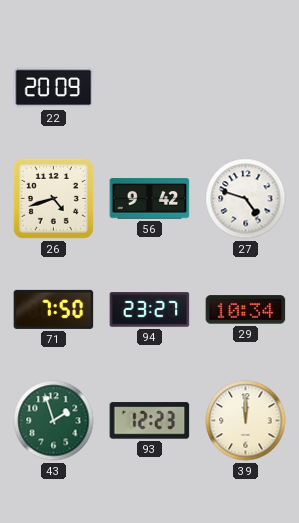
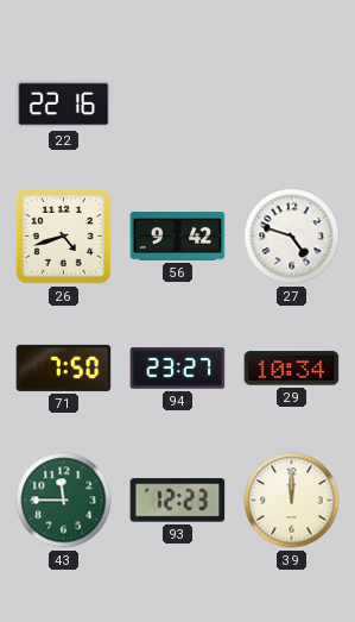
22: 20:09 -> 22:16
43: 1:57 -> 11:45
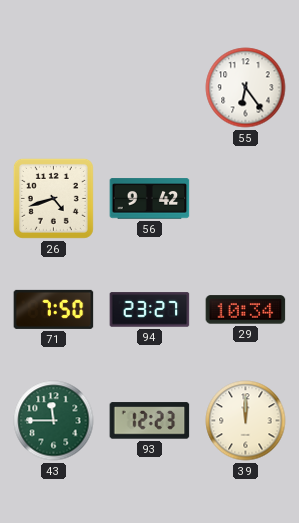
22: 22:16 -> none
55: none -> 6:24
27: 4:48 -> none
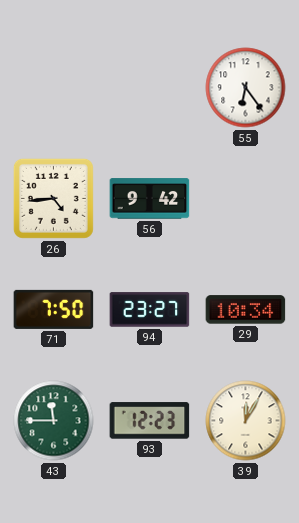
26: 4:42 -> 4:44
39: 12:00 -> 12:05
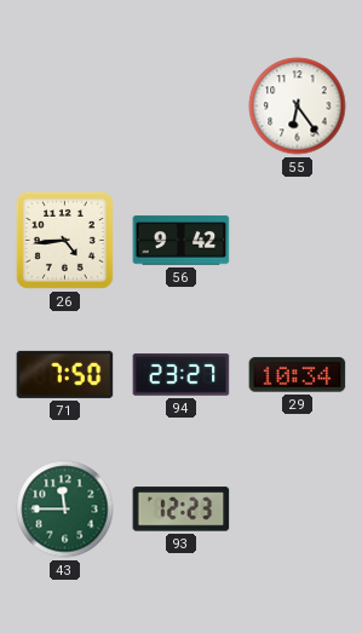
39: 12:05 -> none
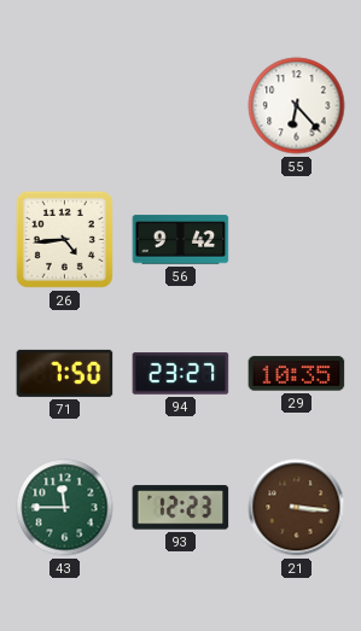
55: 6:24 -> 6:23
29: 10:34 -> 10:35
21: none -> 3:16
